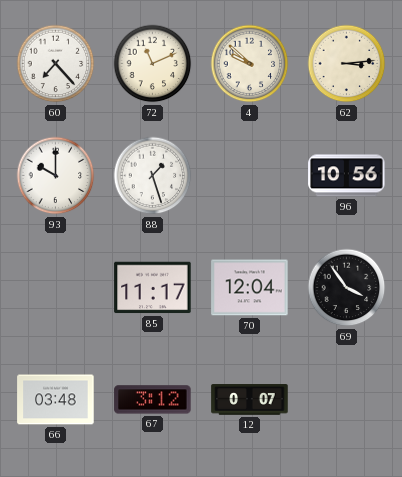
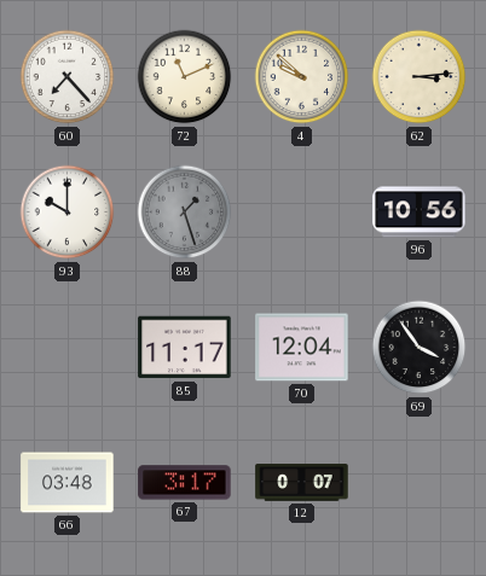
88 dial: white -> grey
67: 3:12 -> 3:17
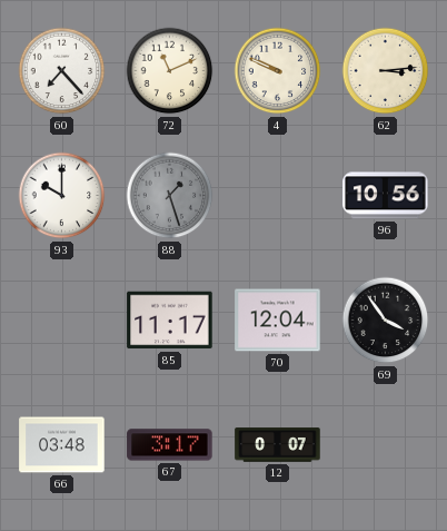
4: 9:52 -> 9:49
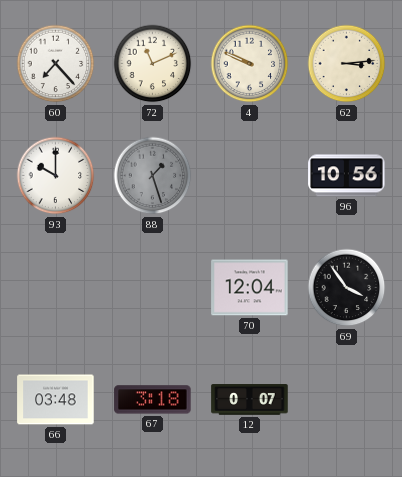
85: 11:17 -> none
67: 3:17 -> 3:18
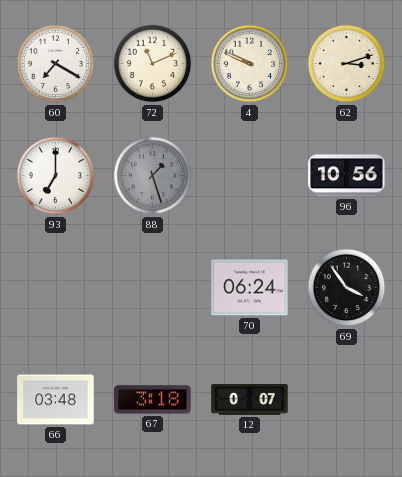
60: 7:23 -> 7:20
62: 3:14 -> 3:12
93: 10:00 -> 7:00
70: 12:04 -> 06:24
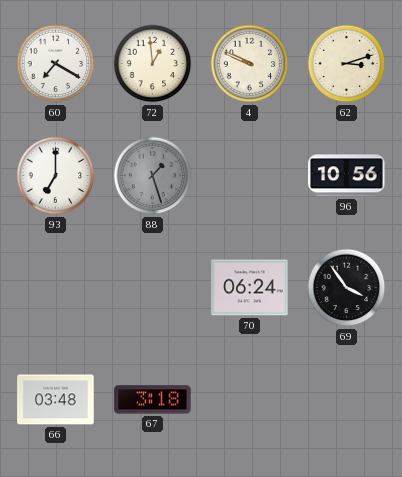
72: 11:11 -> 12:59
12: 0:07 -> none
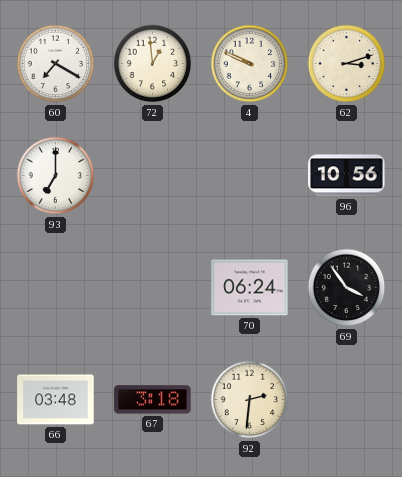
88: 1:27 -> none
92: none -> 2:31
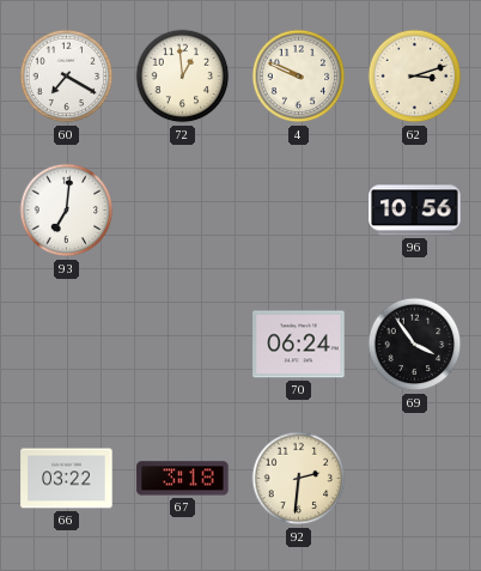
93: 7:00 -> 7:01
66: 03:48 -> 03:22
